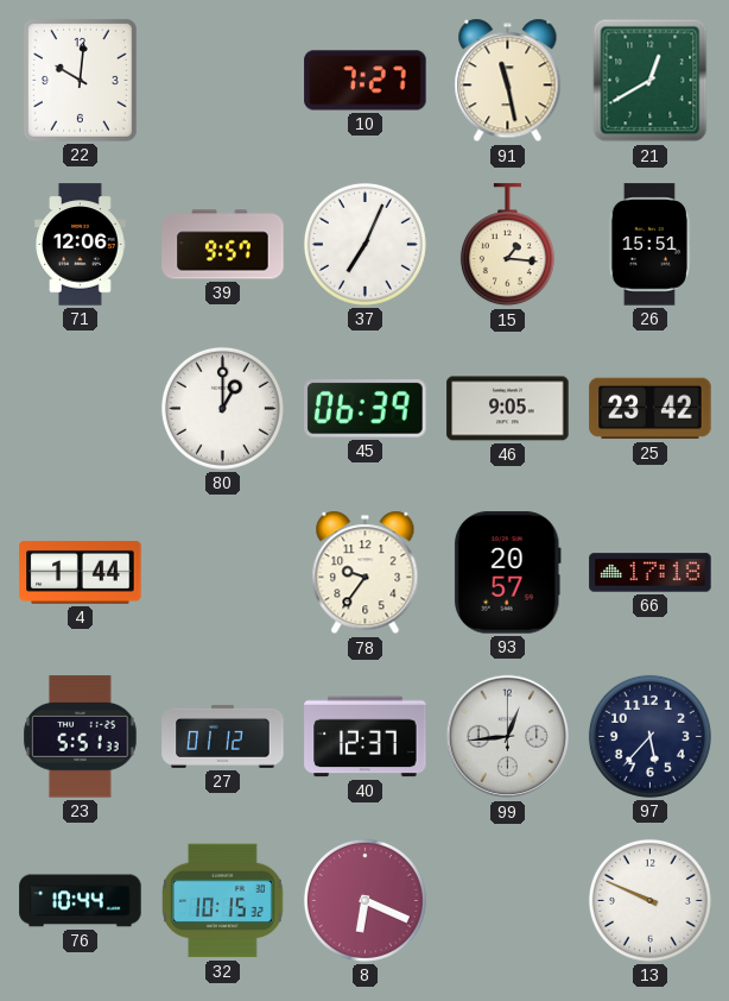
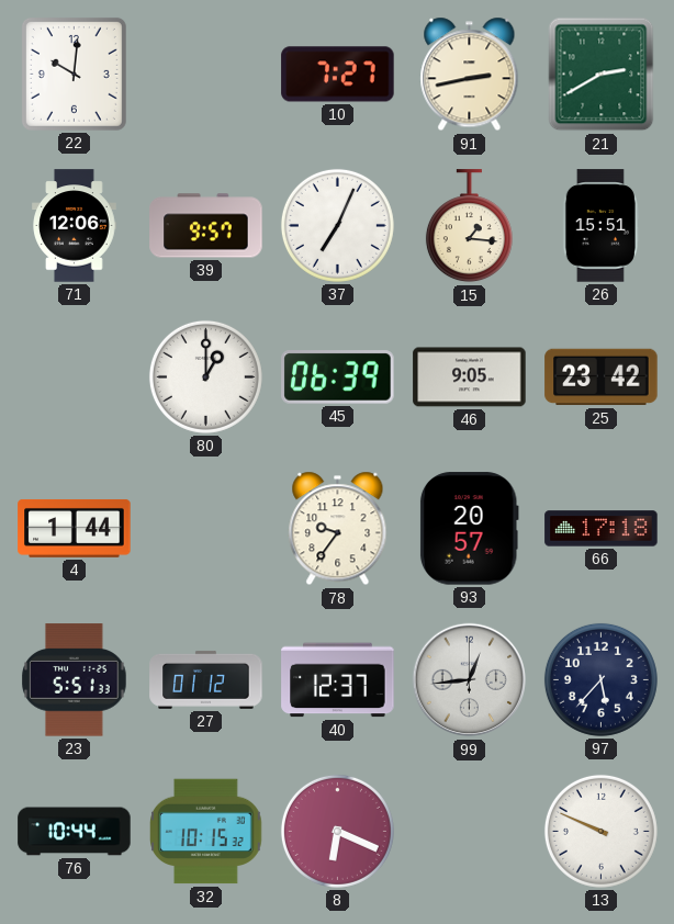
91: 11:28 -> 2:43
21: 12:40 -> 2:40
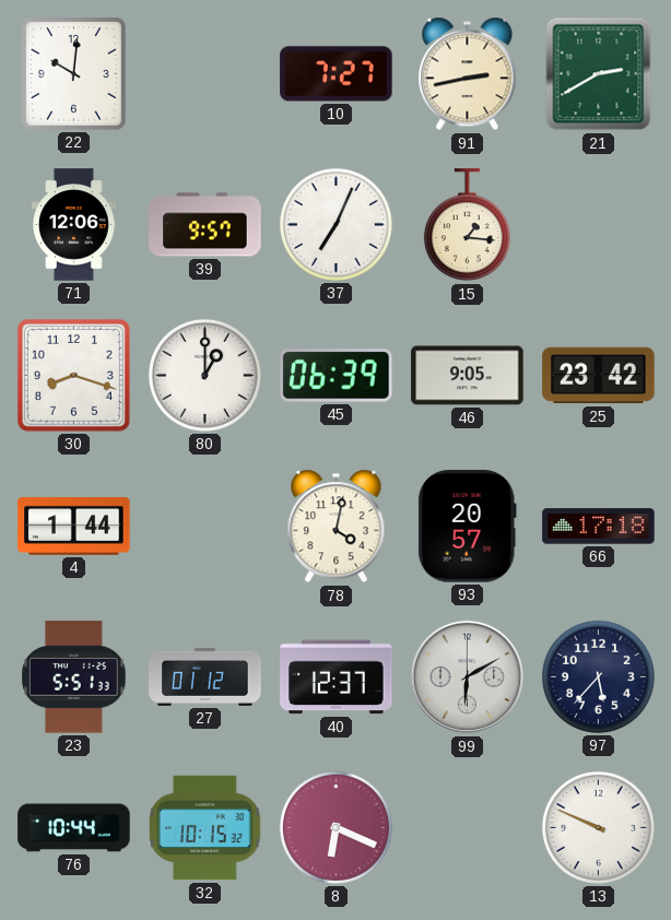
26: 15:51 -> none
30: none -> 8:18
78: 9:36 -> 4:02
99: 12:44 -> 6:10
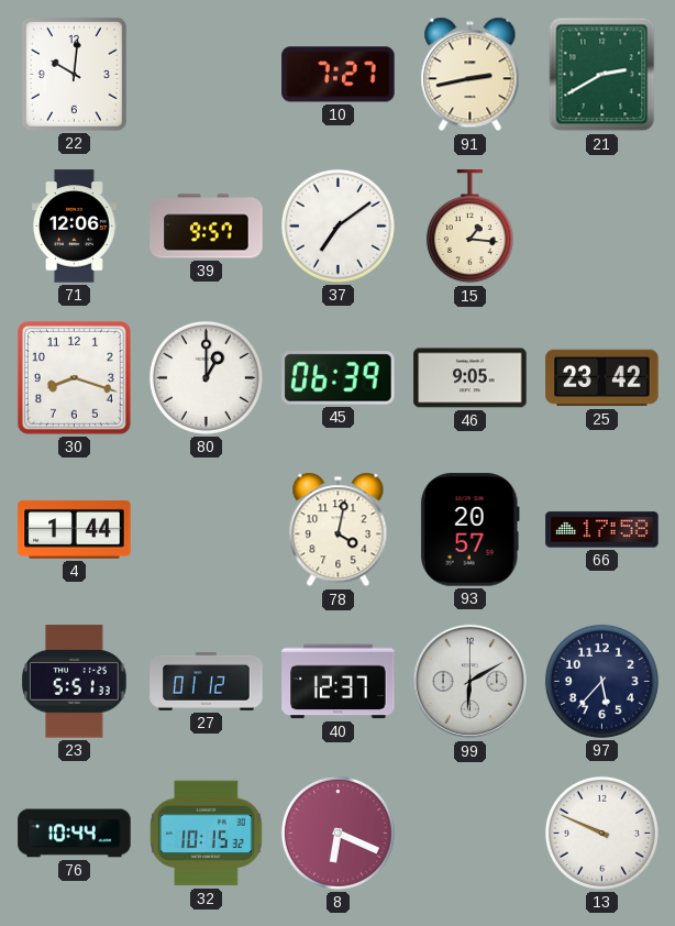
37: 7:04 -> 7:09
66: 17:18 -> 17:58
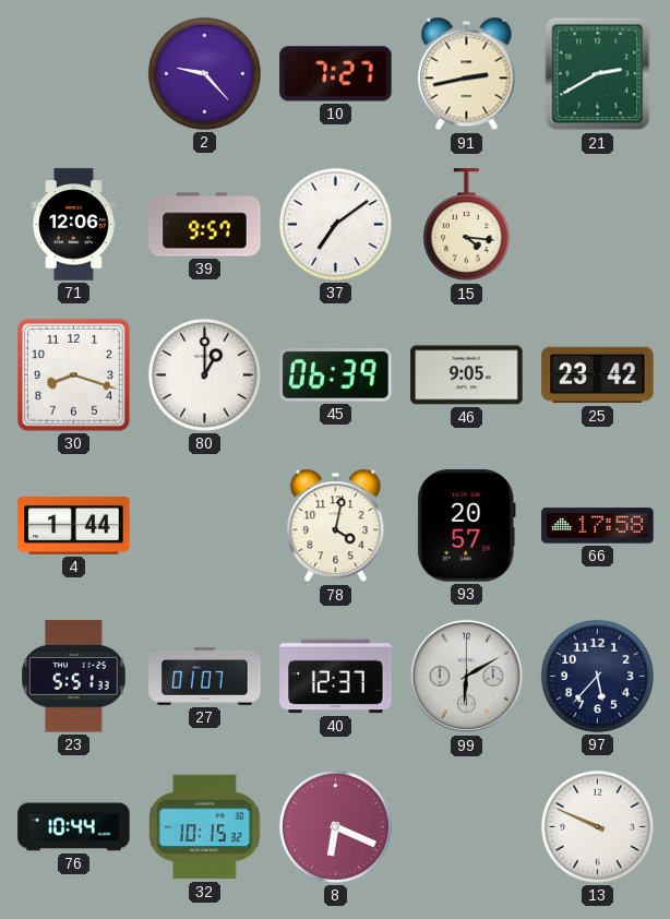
22: 10:01 -> none
2: none -> 9:23
15: 1:16 -> 4:16
27: 01:12 -> 01:07
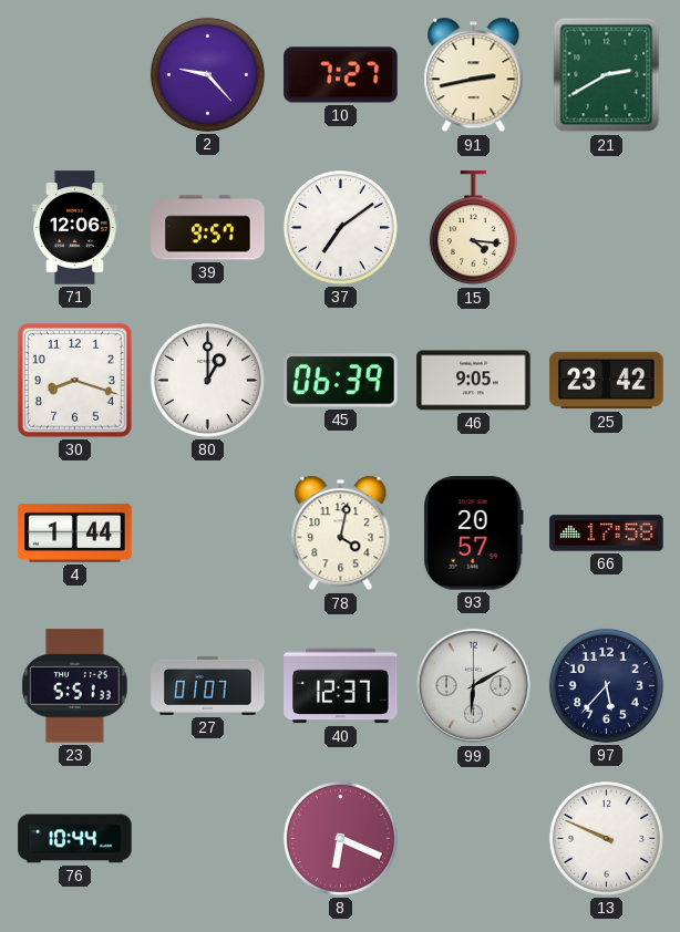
32: 10:15 -> none
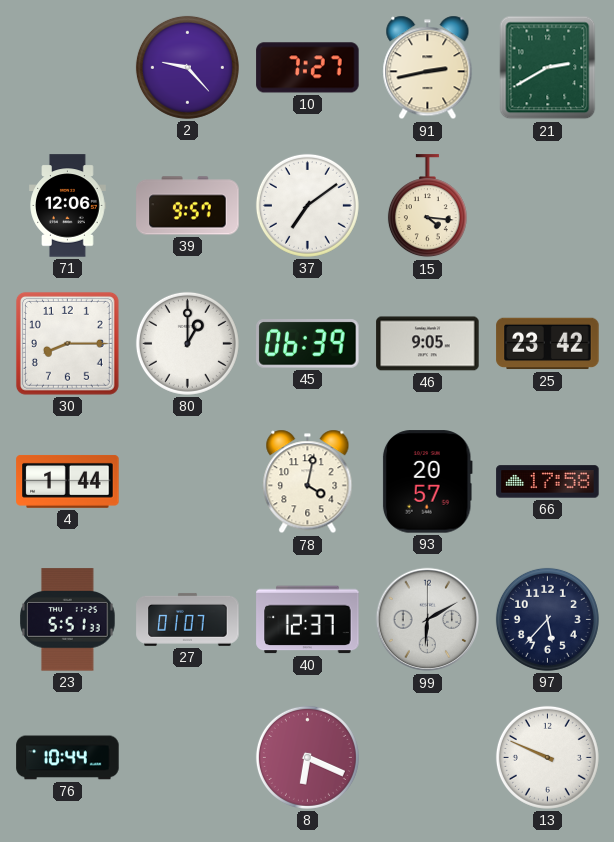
30: 8:18 -> 8:15
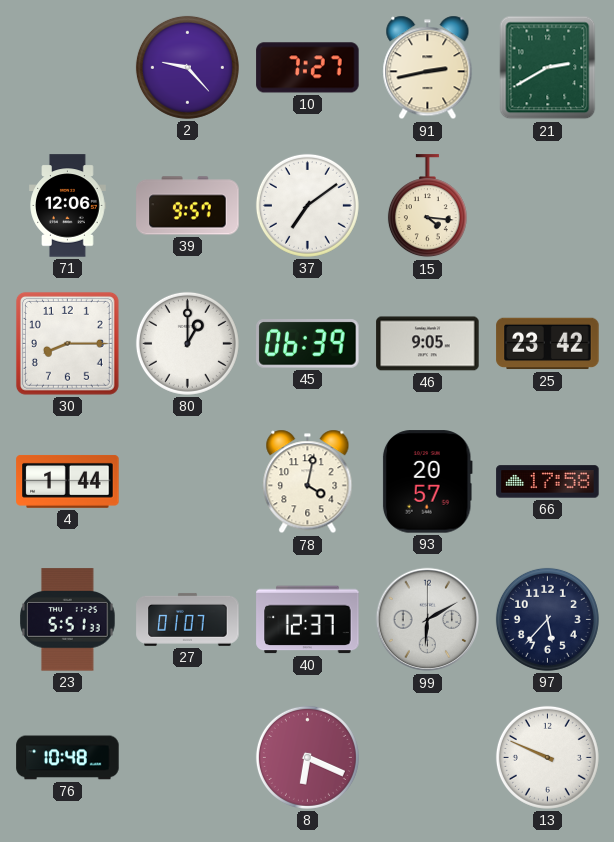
76: 10:44 -> 10:48
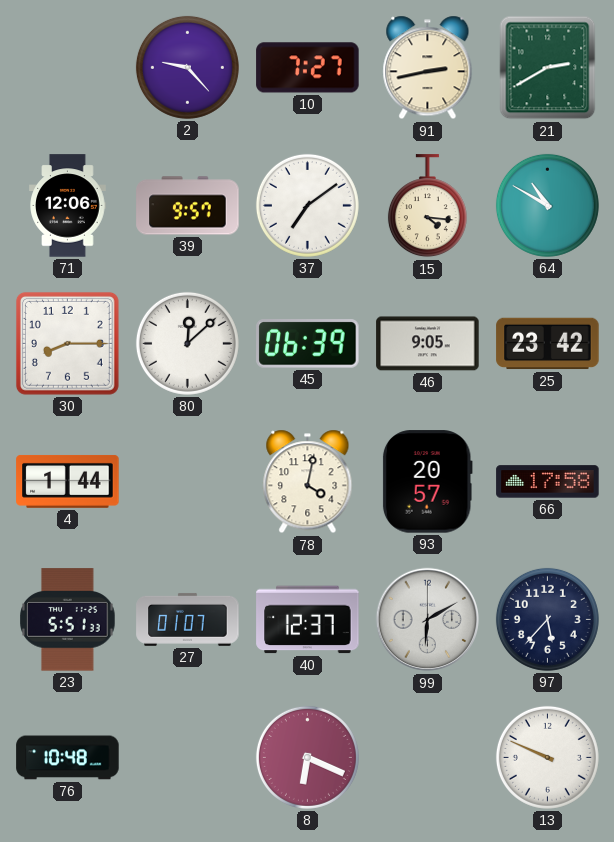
64: none -> 10:50
80: 1:00 -> 12:08
